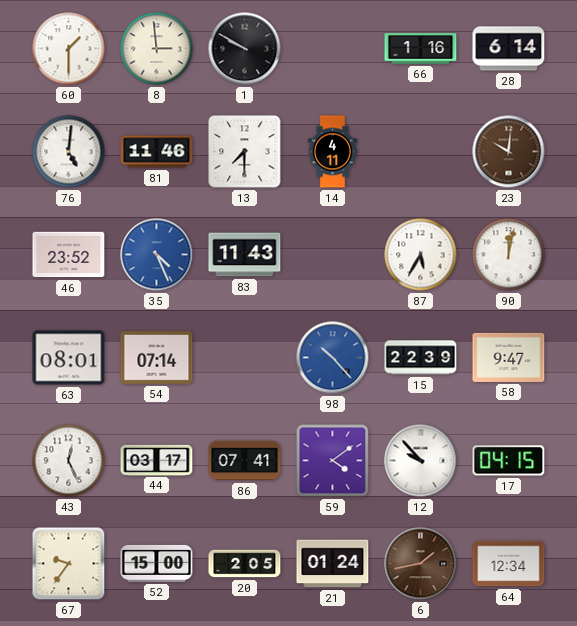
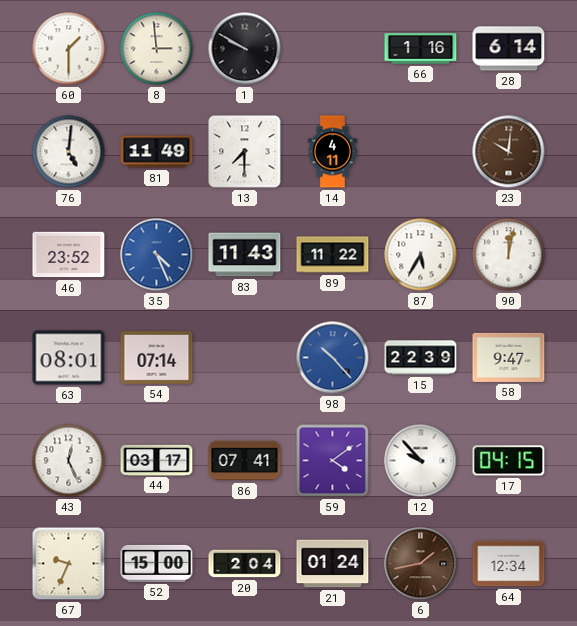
81: 11:46 -> 11:49
89: none -> 11:22
67: 9:36 -> 9:34
20: 2:05 -> 2:04
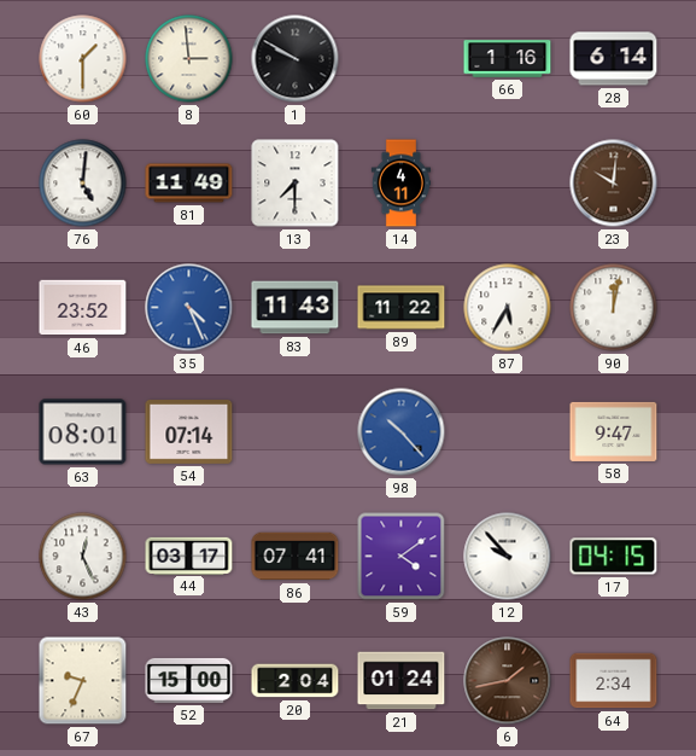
15: 22:39 -> none
64: 12:34 -> 2:34
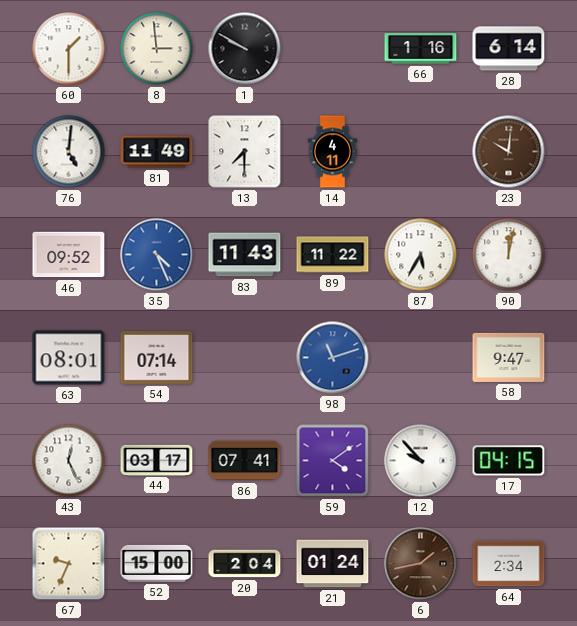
46: 23:52 -> 09:52
98: 10:23 -> 11:12
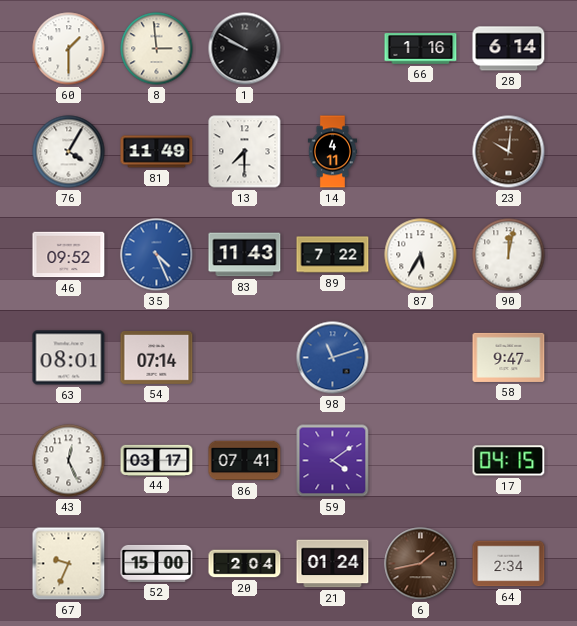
76: 5:01 -> 4:05
89: 11:22 -> 7:22
12: 9:53 -> none
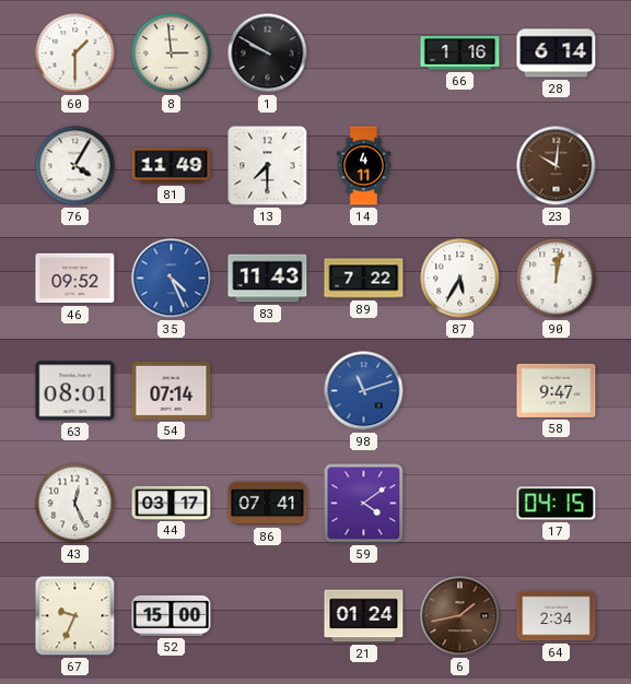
20: 2:04 -> none
